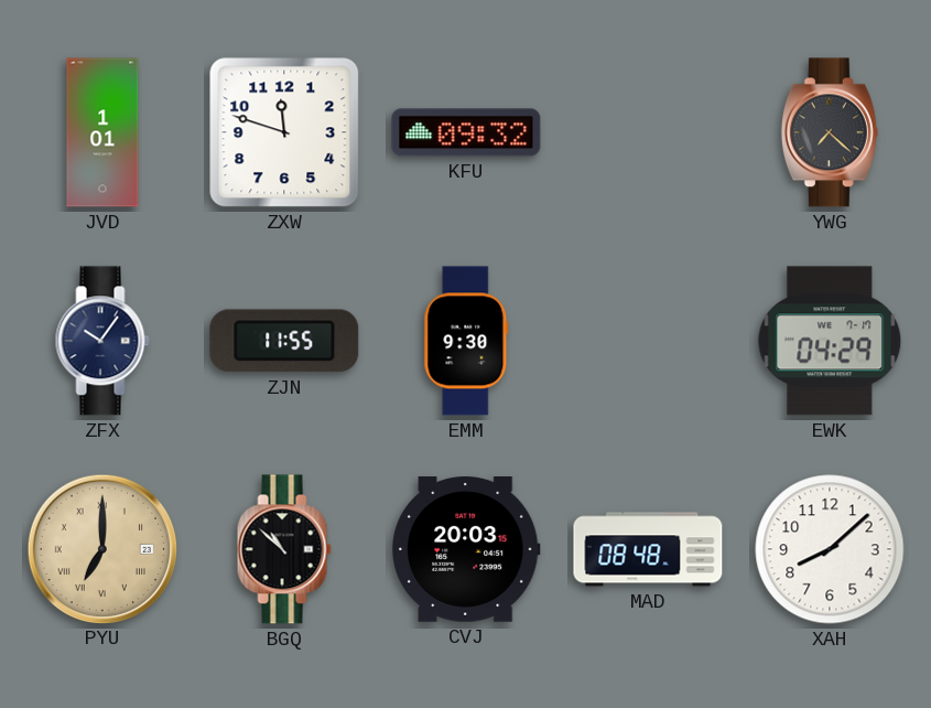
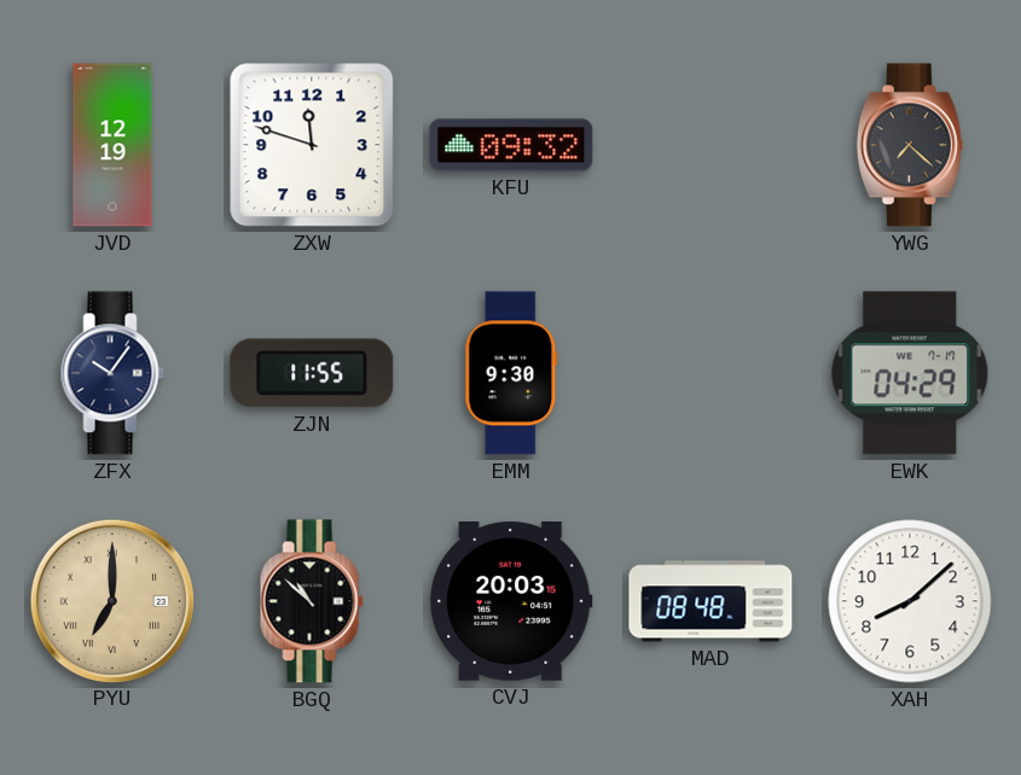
JVD: 1:01 -> 12:19
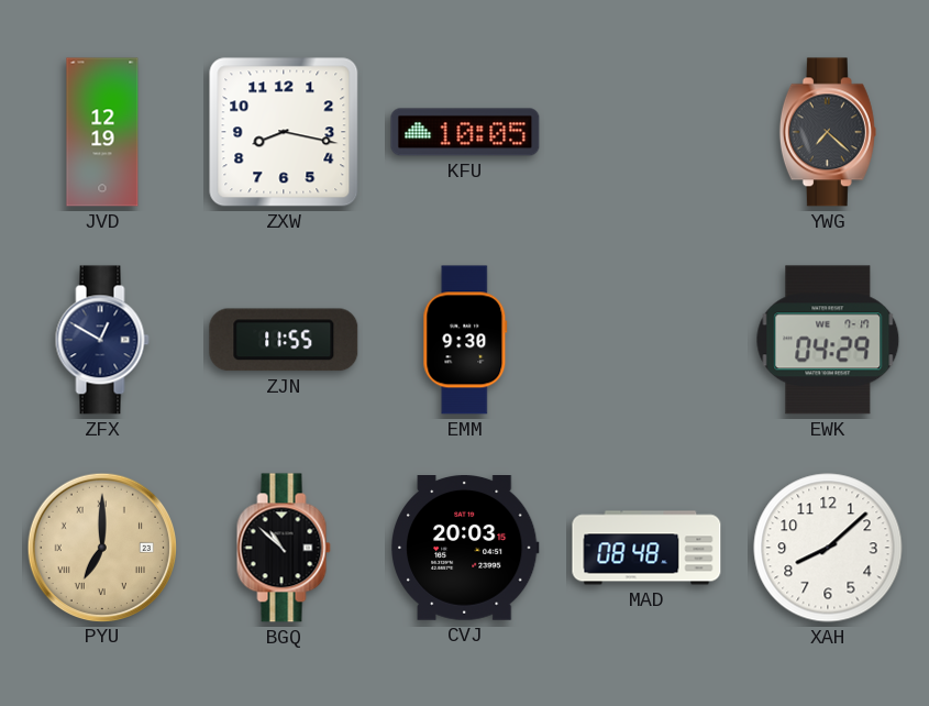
ZXW: 11:48 -> 8:17
KFU: 09:32 -> 10:05
ZFX: 10:06 -> 12:50
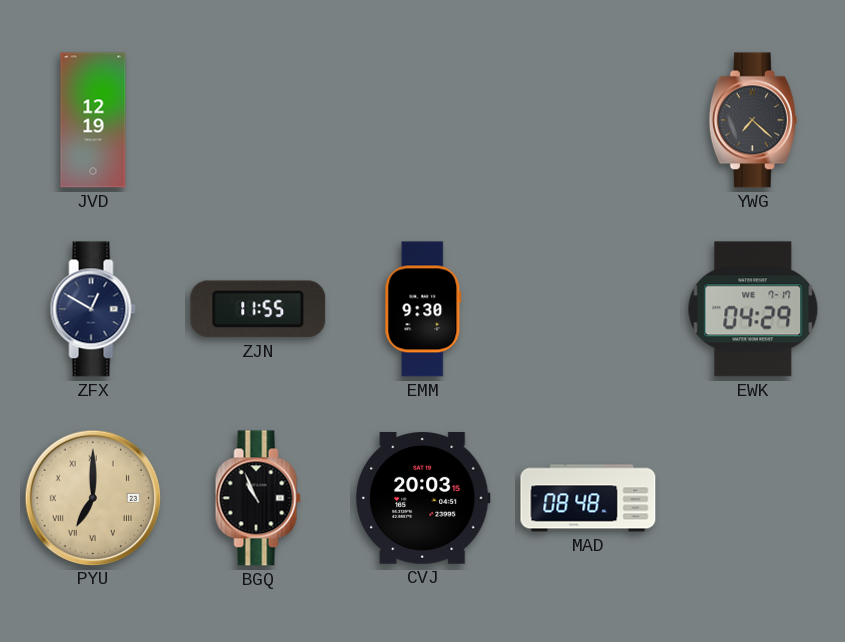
ZXW: 8:17 -> none
KFU: 10:05 -> none
BGQ: 10:52 -> 10:56
XAH: 8:08 -> none
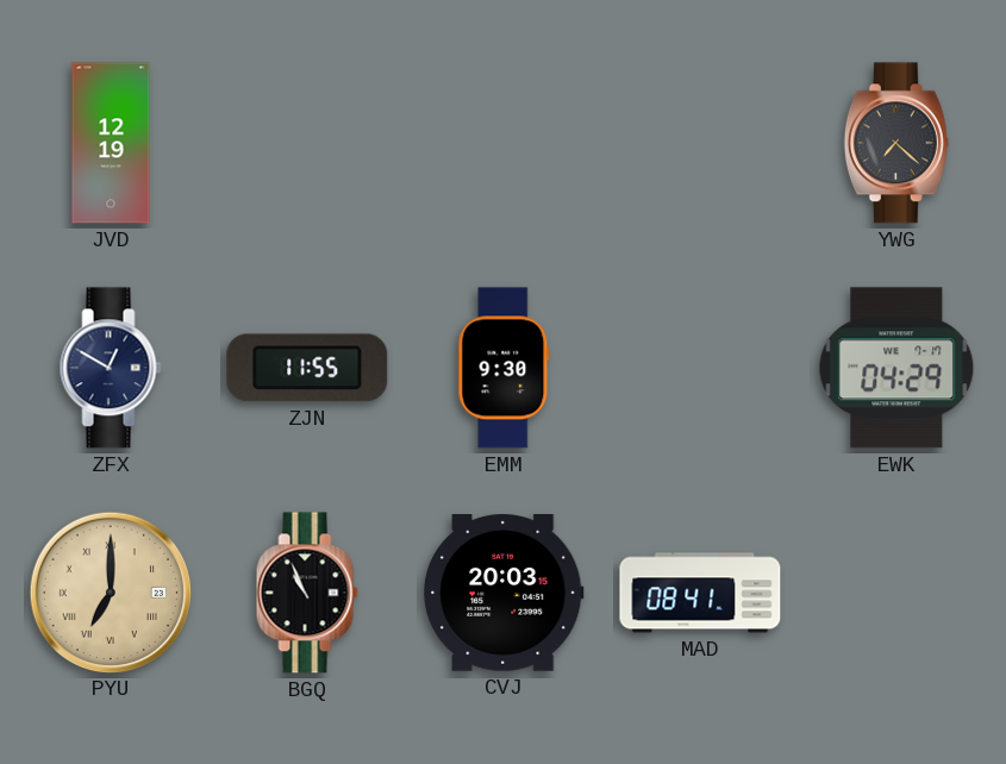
MAD: 08:48 -> 08:41
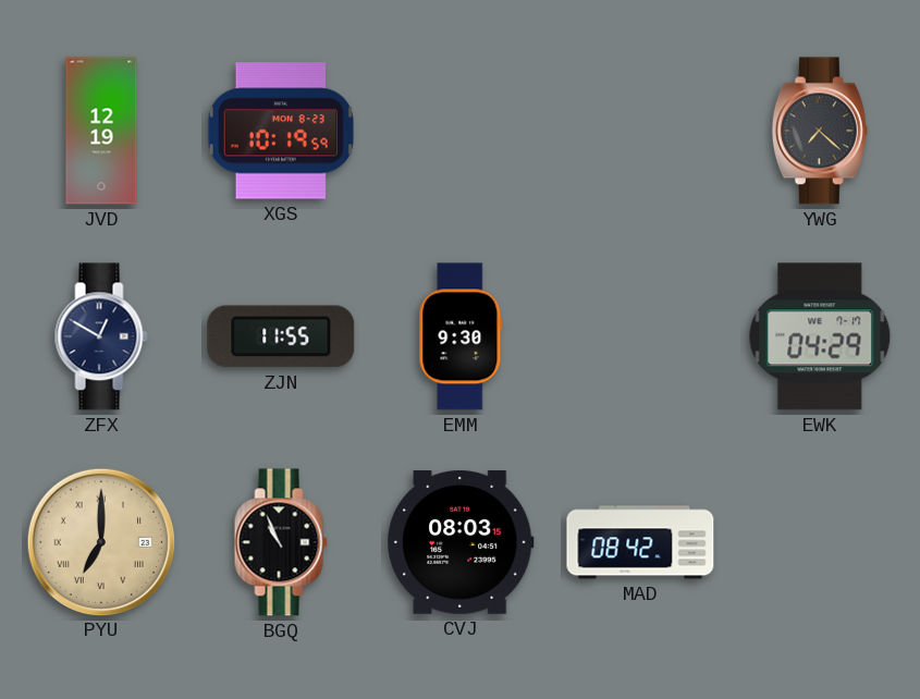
XGS: none -> 10:19
CVJ: 20:03 -> 08:03
MAD: 08:41 -> 08:42
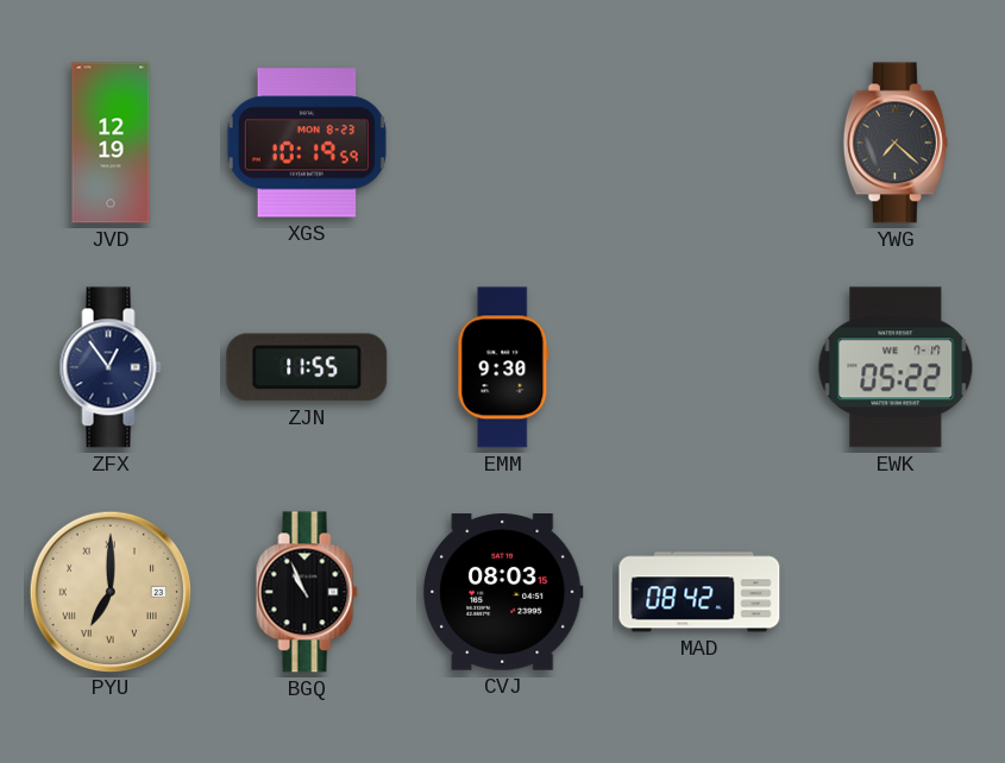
ZFX: 12:50 -> 12:54
EWK: 04:29 -> 05:22
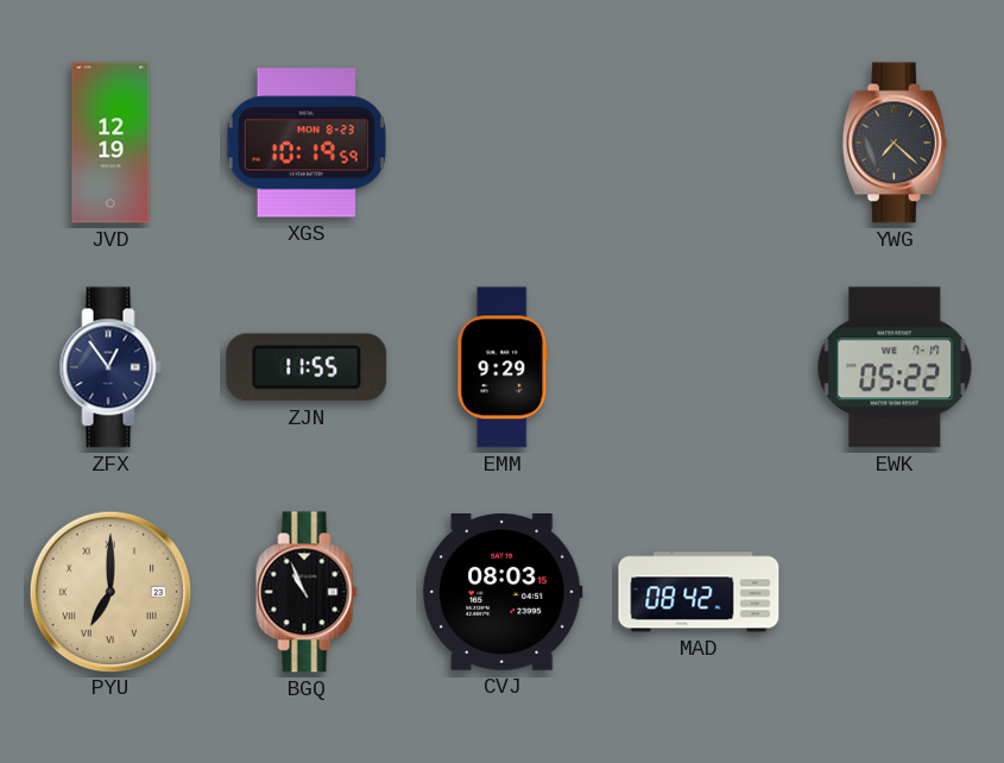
EMM: 9:30 -> 9:29
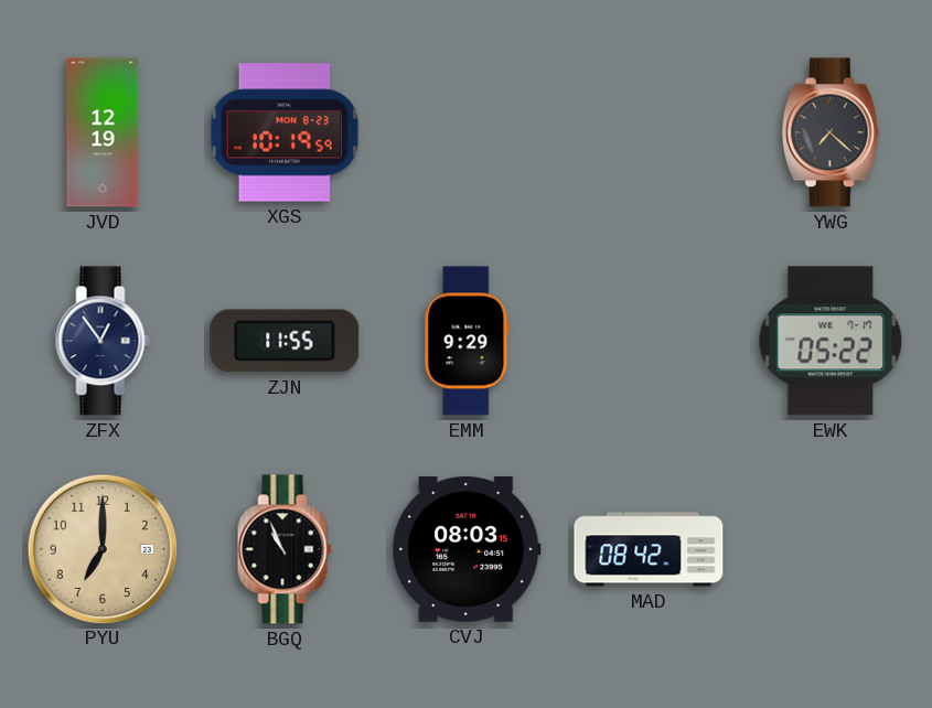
PYU numerals: Roman -> Arabic
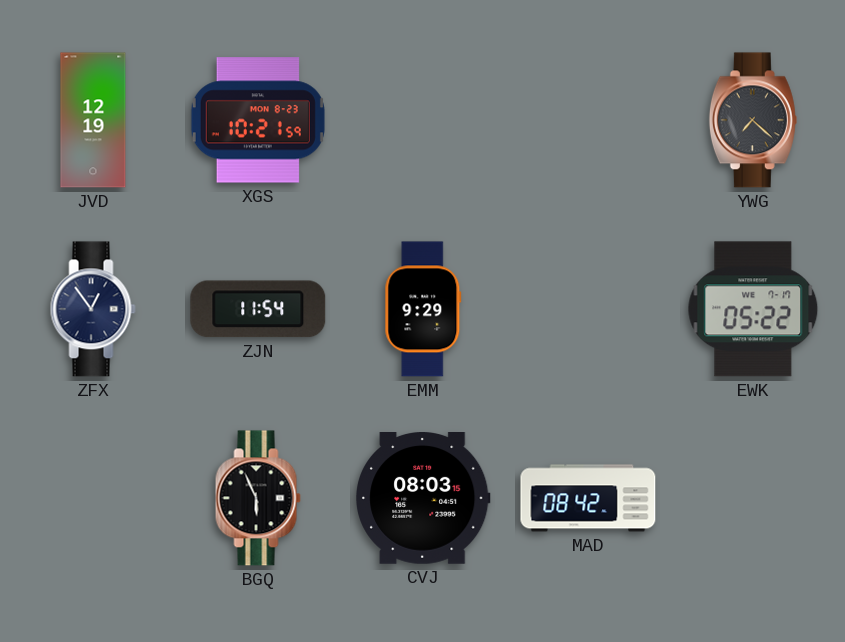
XGS: 10:19 -> 10:21
ZJN: 11:55 -> 11:54
PYU: 7:00 -> none
BGQ: 10:56 -> 5:56
